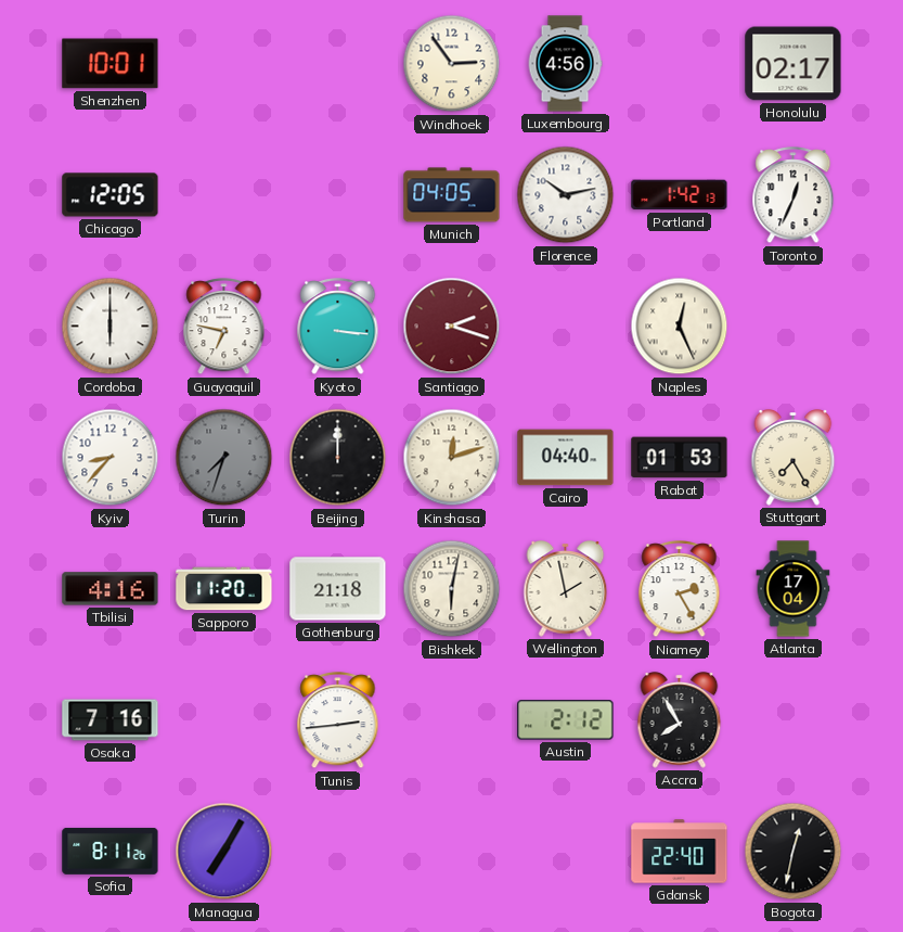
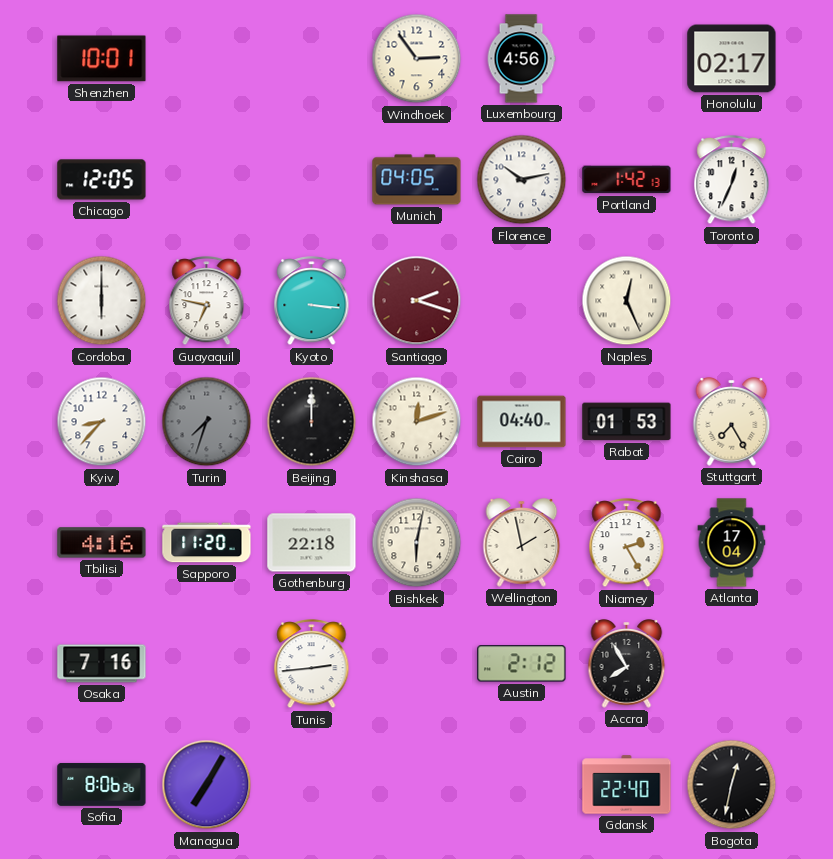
Gothenburg: 21:18 -> 22:18
Sofia: 8:11 -> 8:06
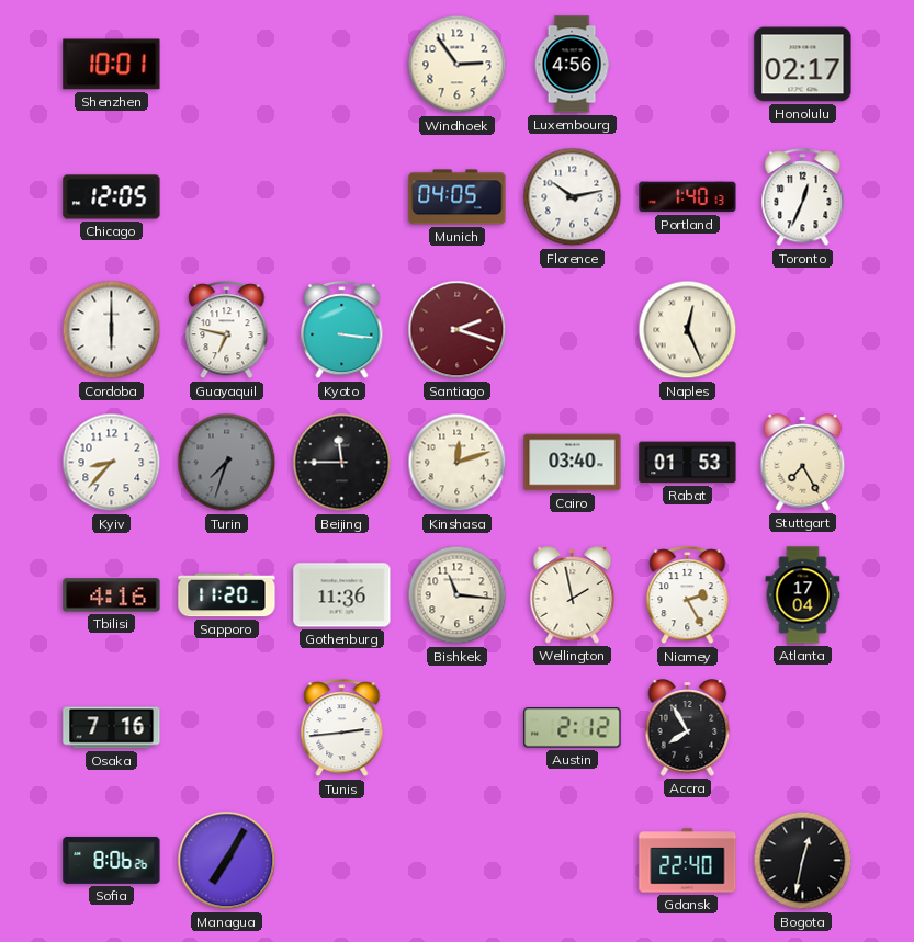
Portland: 1:42 -> 1:40
Beijing: 12:00 -> 11:45
Cairo: 04:40 -> 03:40
Gothenburg: 22:18 -> 11:36
Bishkek: 6:02 -> 11:16
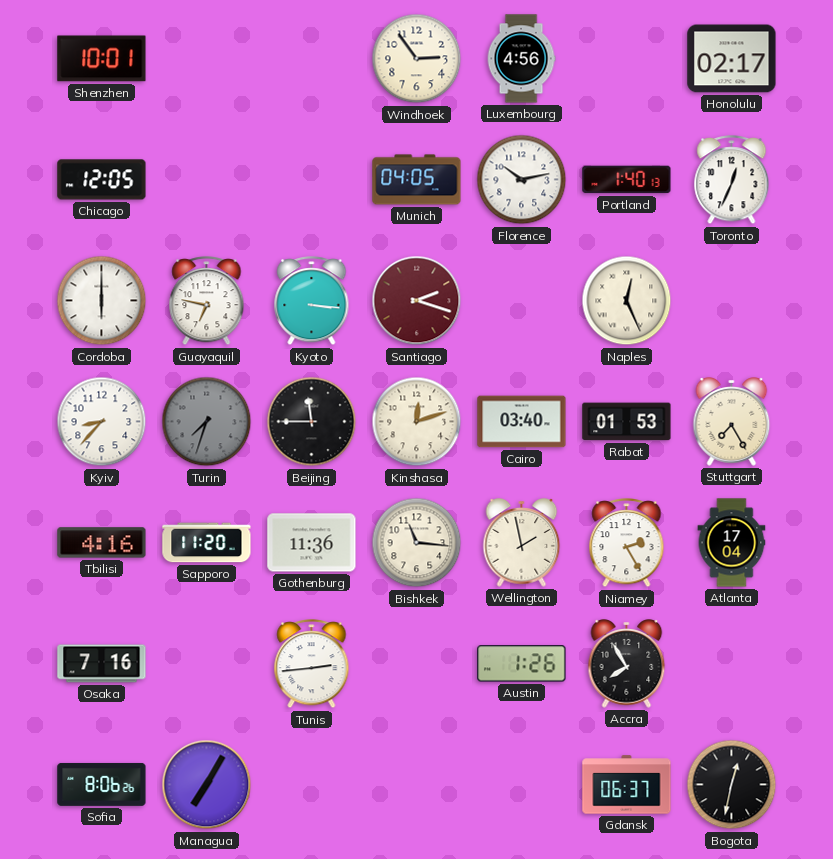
Austin: 2:12 -> 1:26
Gdansk: 22:40 -> 06:37
